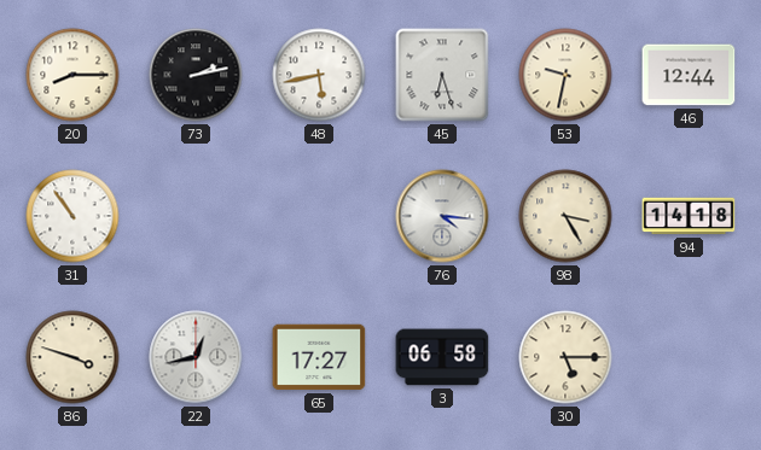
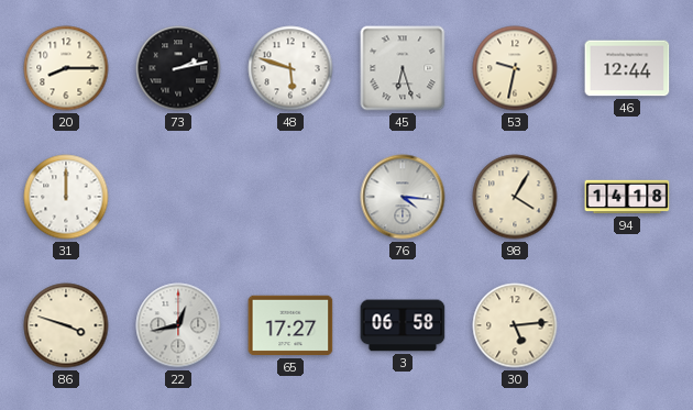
48: 5:43 -> 5:48
31: 10:54 -> 12:00
98: 3:25 -> 4:05
30: 5:15 -> 5:14
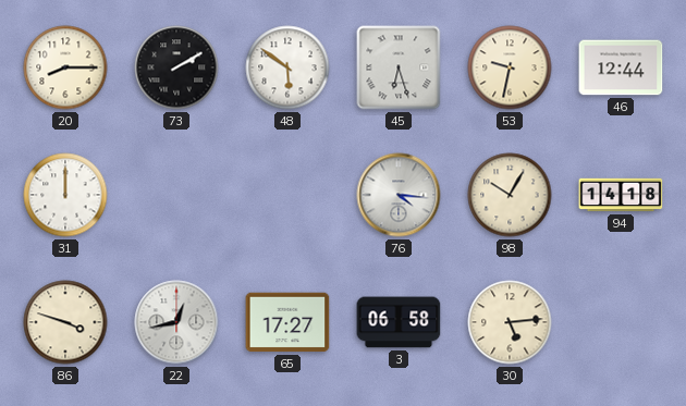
73: 2:13 -> 2:10
48: 5:48 -> 5:51
98: 4:05 -> 10:05
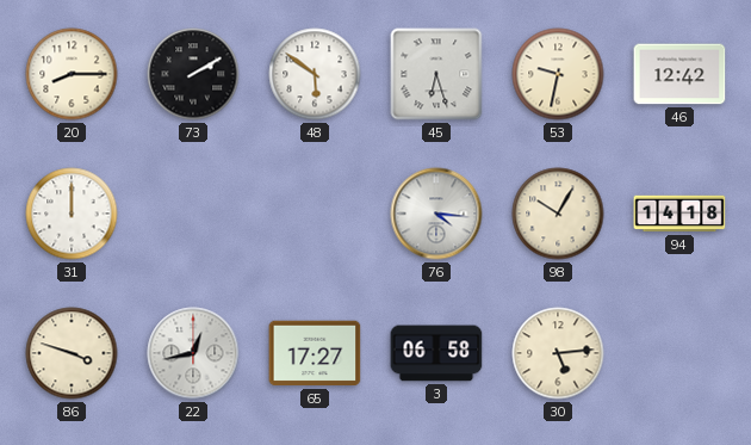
46: 12:44 -> 12:42
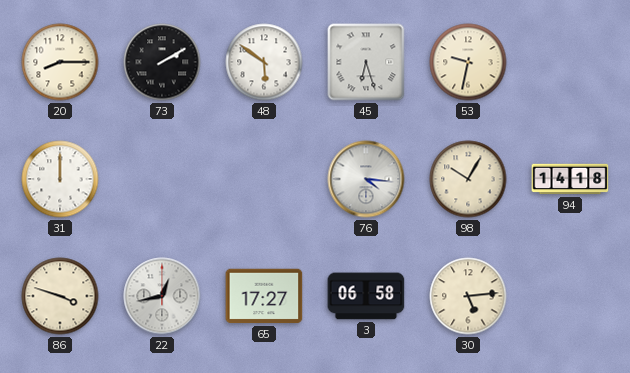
46: 12:42 -> none
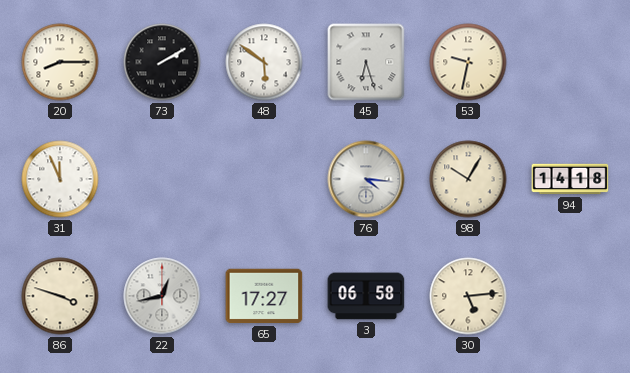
31: 12:00 -> 11:56
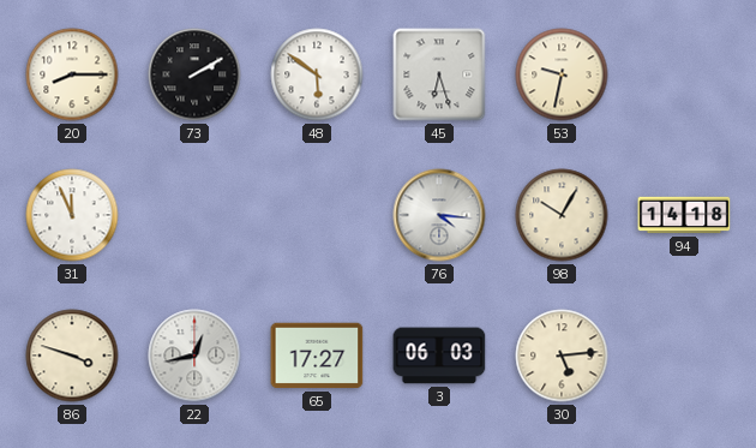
3: 06:58 -> 06:03
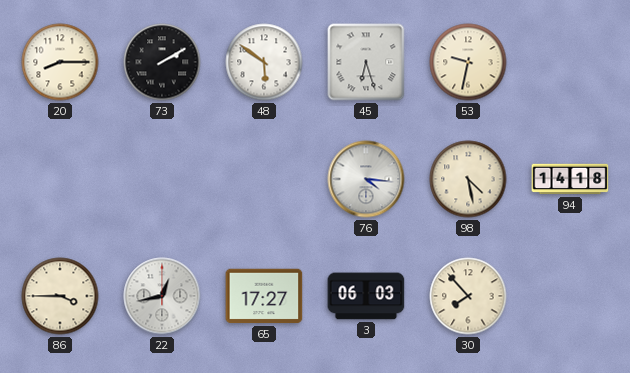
31: 11:56 -> none
98: 10:05 -> 4:28
86: 3:48 -> 3:45
30: 5:14 -> 7:53
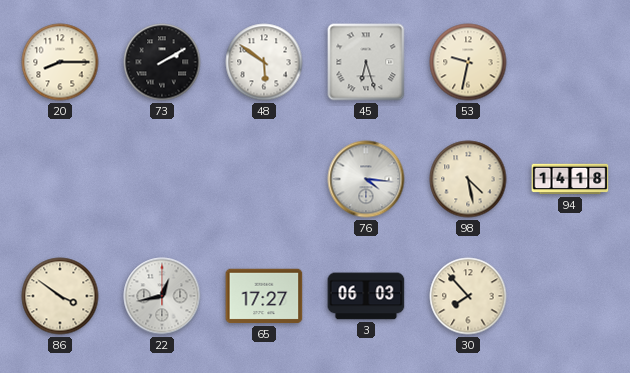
86: 3:45 -> 3:51
